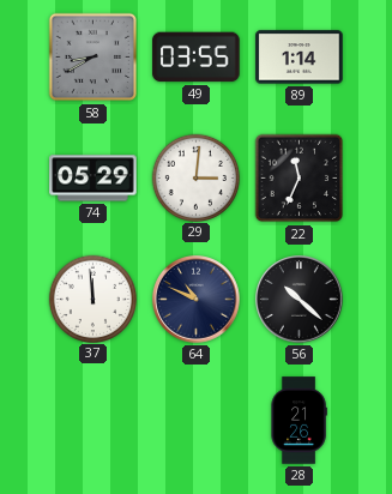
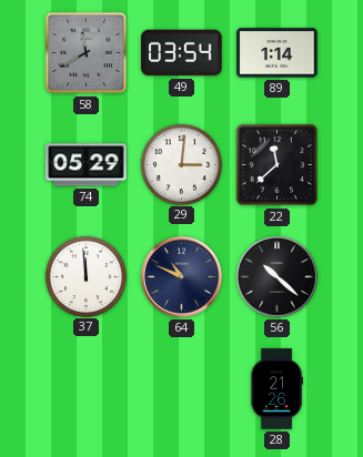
58: 8:40 -> 11:40
49: 03:55 -> 03:54
22: 11:34 -> 11:38
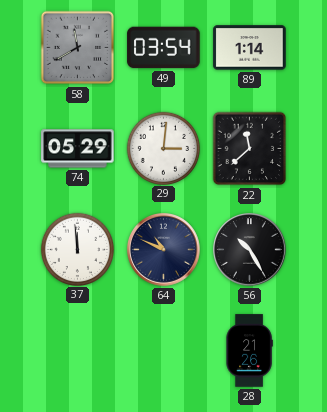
56: 10:22 -> 10:25
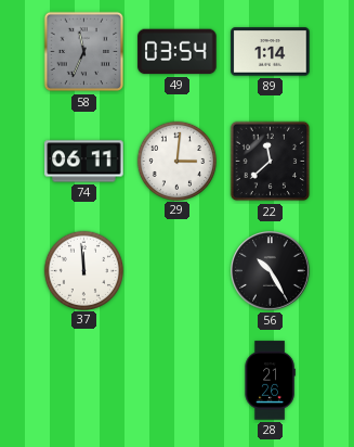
58: 11:40 -> 11:34
74: 05:29 -> 06:11
64: 10:49 -> none
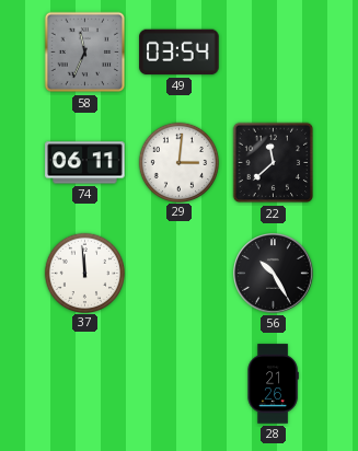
89: 1:14 -> none
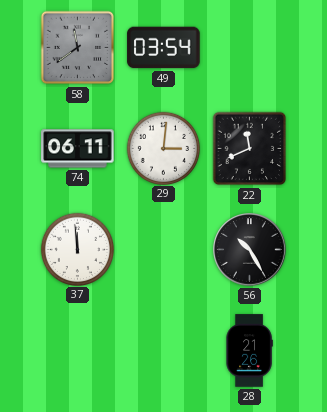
58: 11:34 -> 11:39
22: 11:38 -> 11:41
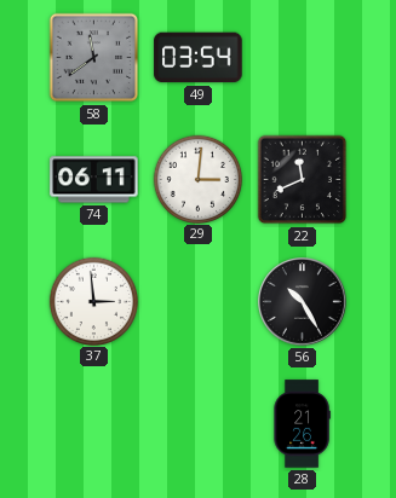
37: 11:59 -> 2:59
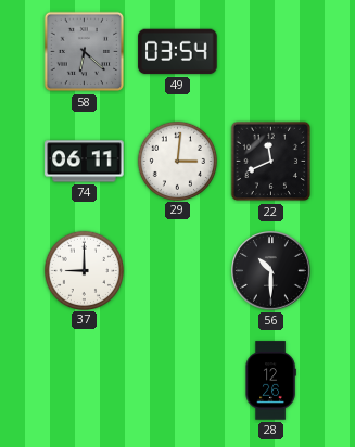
58: 11:39 -> 6:22
37: 2:59 -> 9:00
56: 10:25 -> 10:30
28: 21:26 -> 12:26
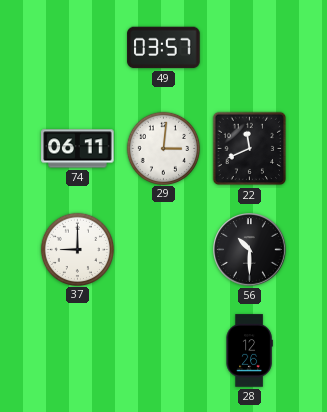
58: 6:22 -> none
49: 03:54 -> 03:57
